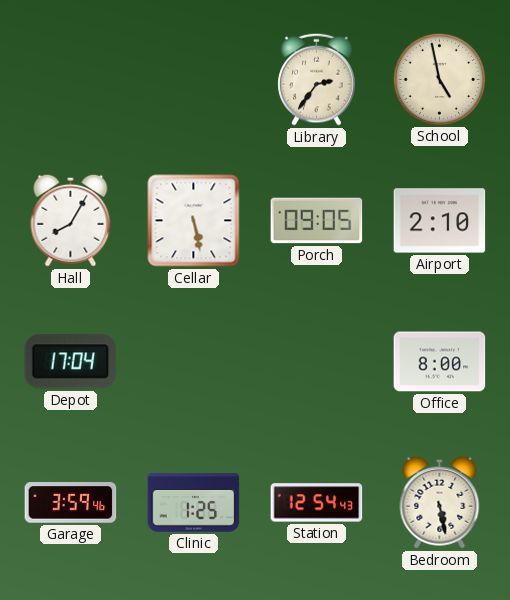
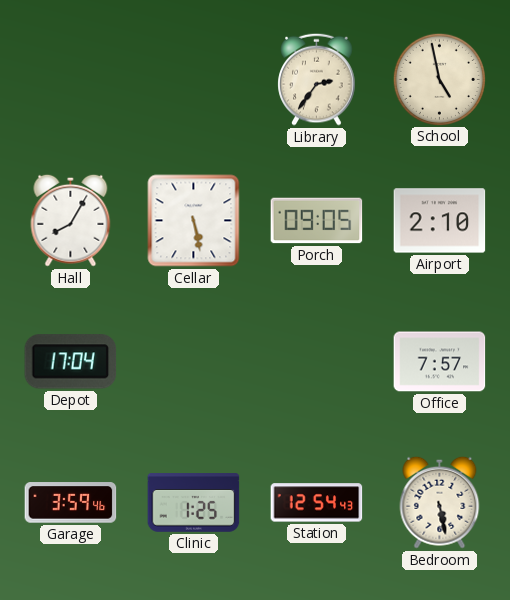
Office: 8:00 -> 7:57
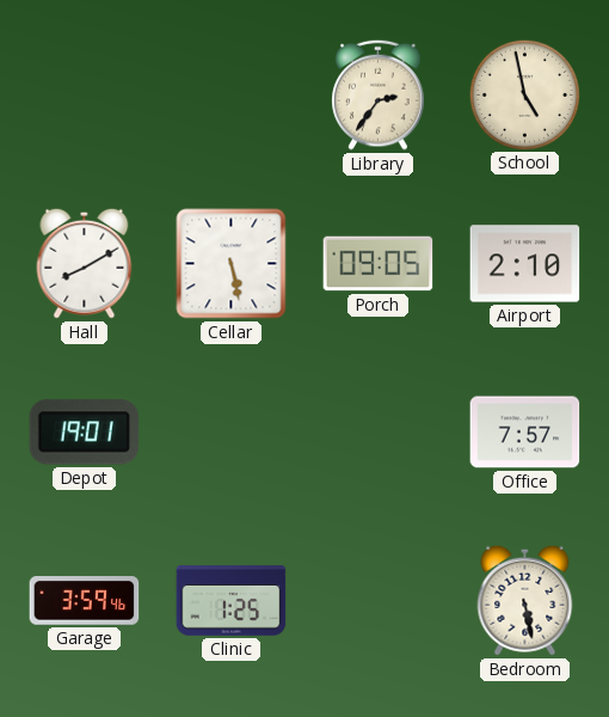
Hall: 8:05 -> 8:10
Depot: 17:04 -> 19:01
Station: 12:54 -> none
